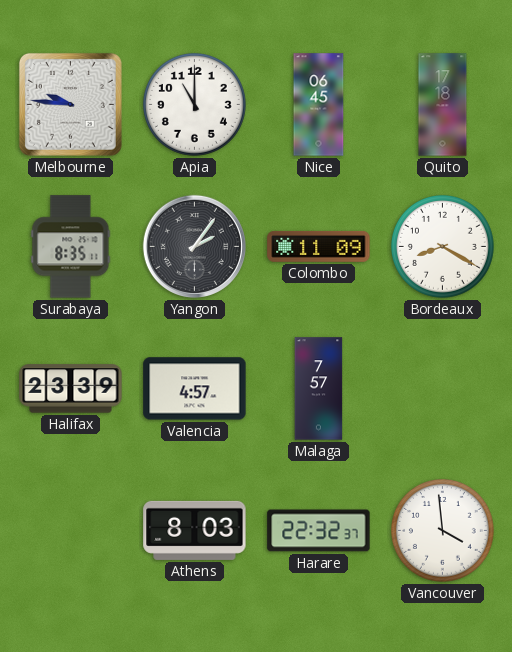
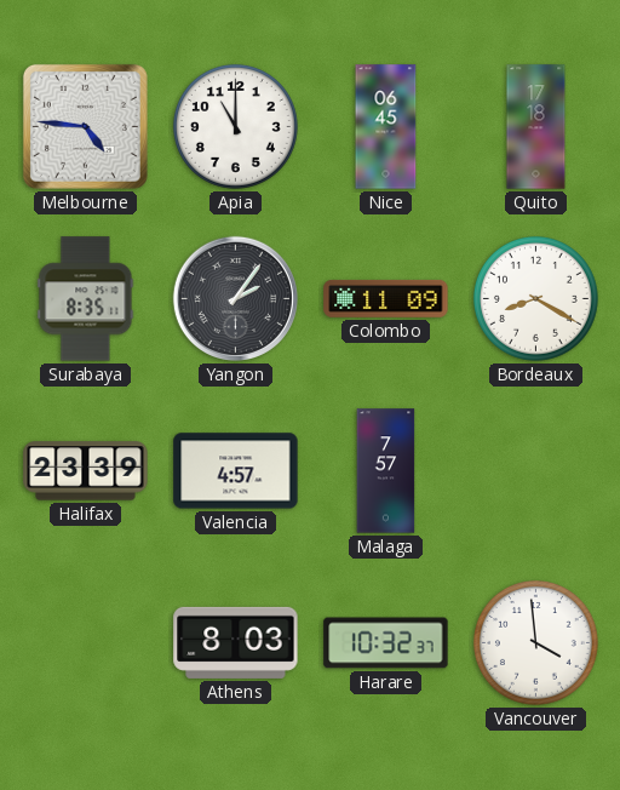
Melbourne: 9:46 -> 4:46
Harare: 22:32 -> 10:32
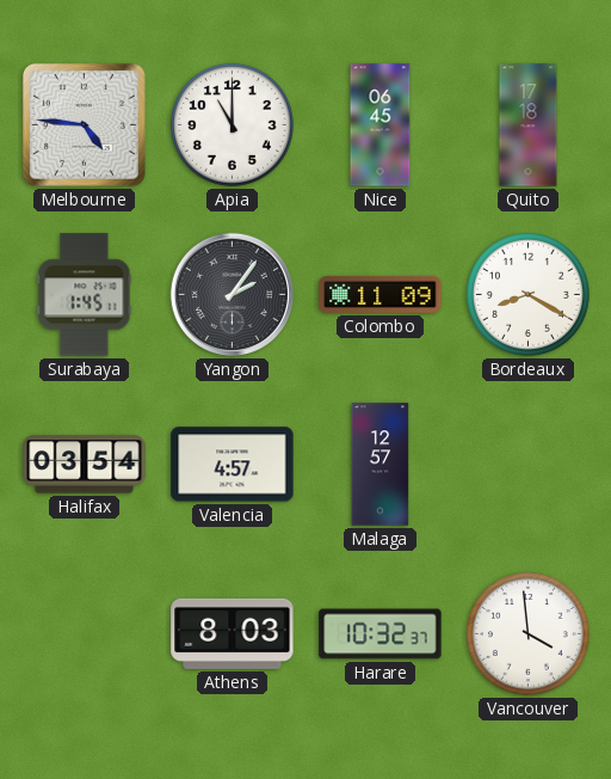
Surabaya: 8:35 -> 1:45
Halifax: 23:39 -> 03:54
Malaga: 7:57 -> 12:57
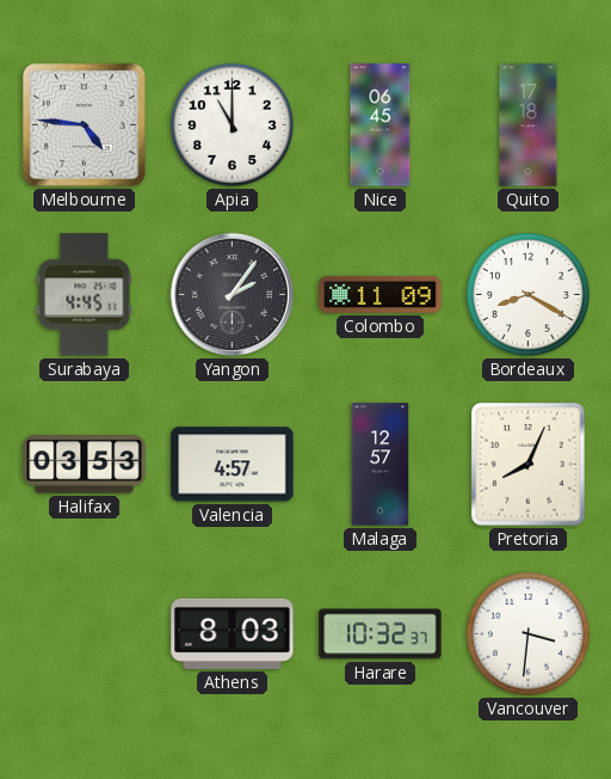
Surabaya: 1:45 -> 4:45
Halifax: 03:54 -> 03:53
Pretoria: none -> 8:04
Vancouver: 3:59 -> 3:31
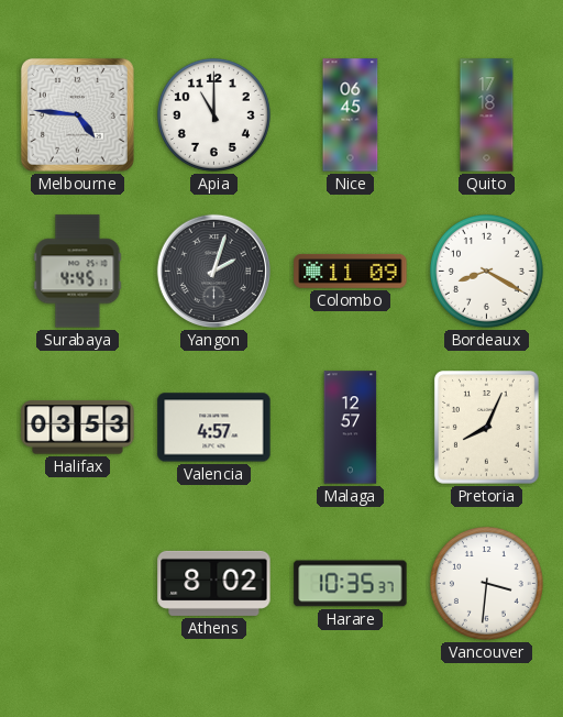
Yangon: 2:06 -> 2:03
Athens: 8:03 -> 8:02
Harare: 10:32 -> 10:35
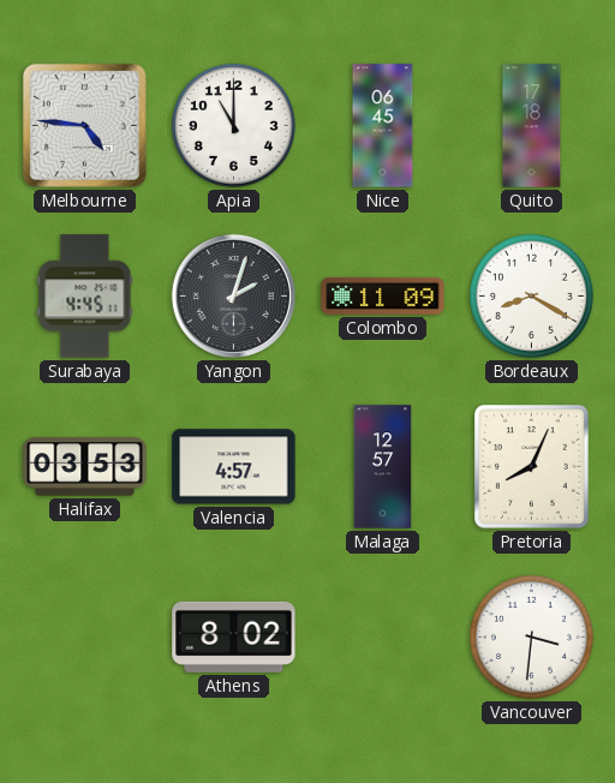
Harare: 10:35 -> none
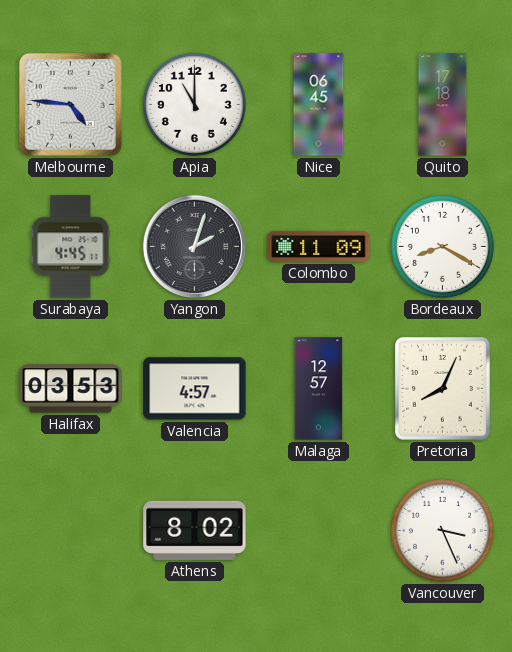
Vancouver: 3:31 -> 3:26
